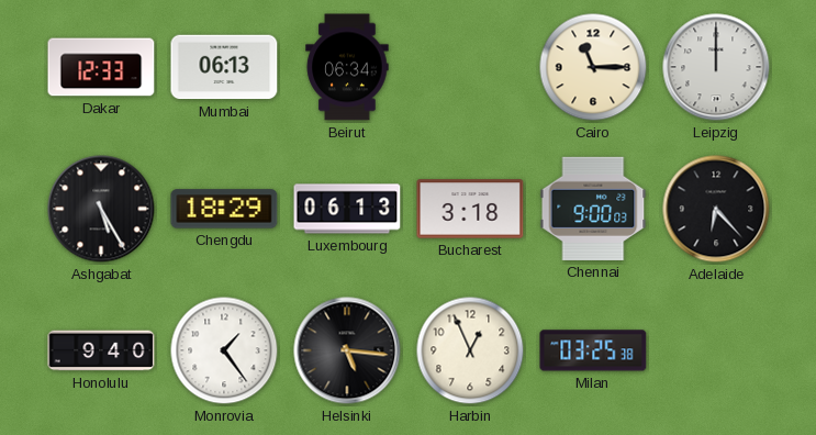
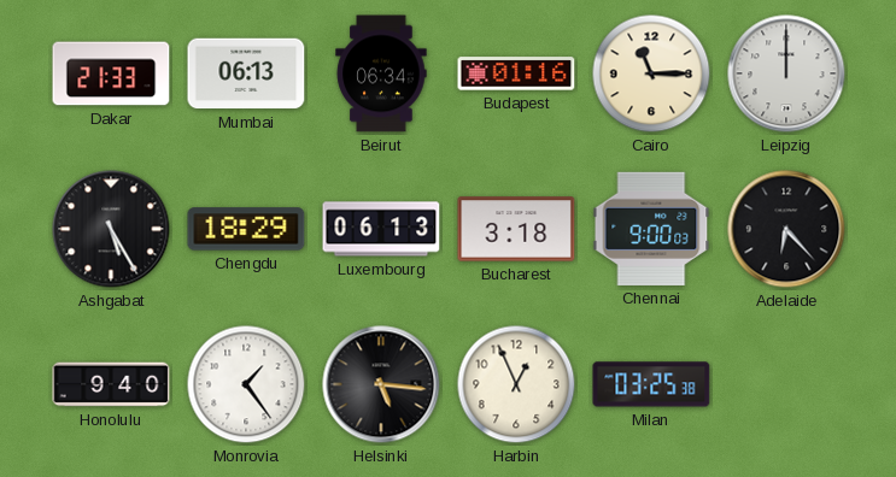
Dakar: 12:33 -> 21:33
Budapest: none -> 01:16
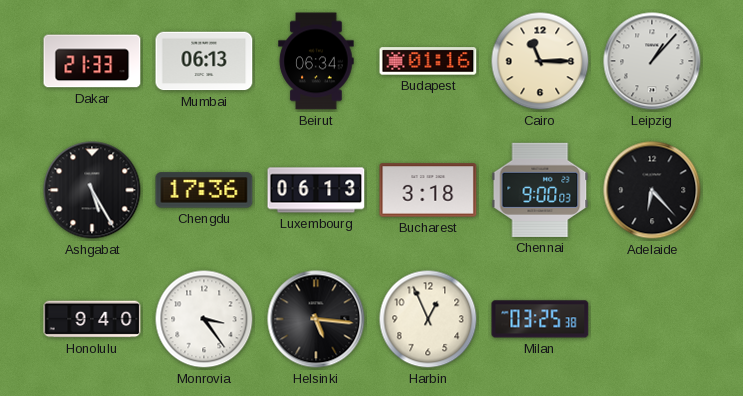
Leipzig: 12:00 -> 1:07
Chengdu: 18:29 -> 17:36
Monrovia: 1:24 -> 3:24
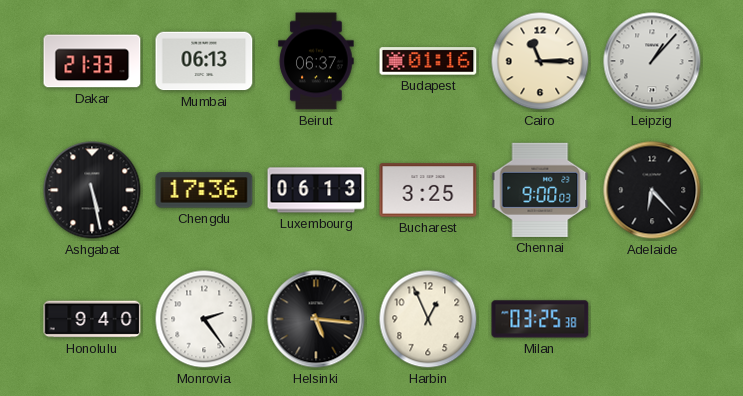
Beirut: 06:34 -> 06:37
Ashgabat: 5:25 -> 5:28
Bucharest: 3:18 -> 3:25
Monrovia: 3:24 -> 2:24
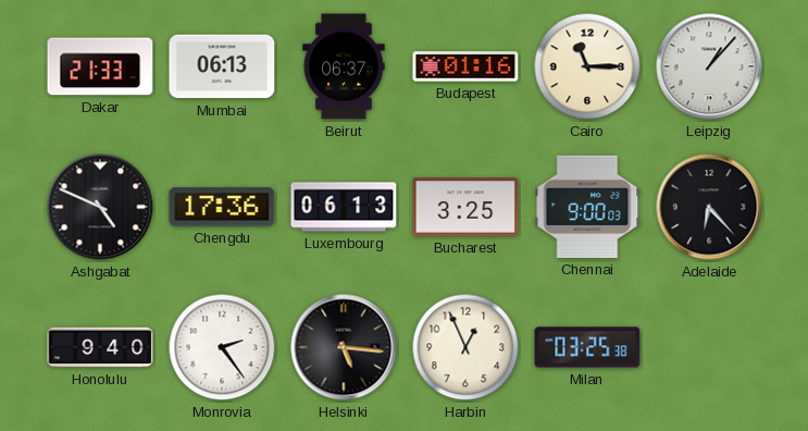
Ashgabat: 5:28 -> 4:49
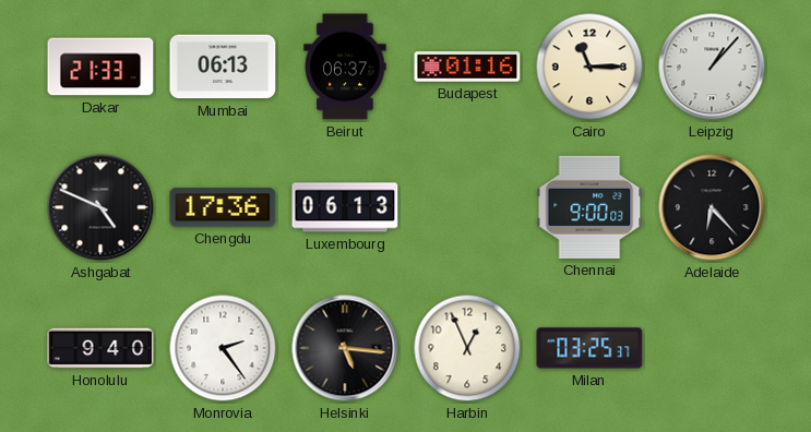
Bucharest: 3:25 -> none
Milan: 03:25:38 -> 03:25:37
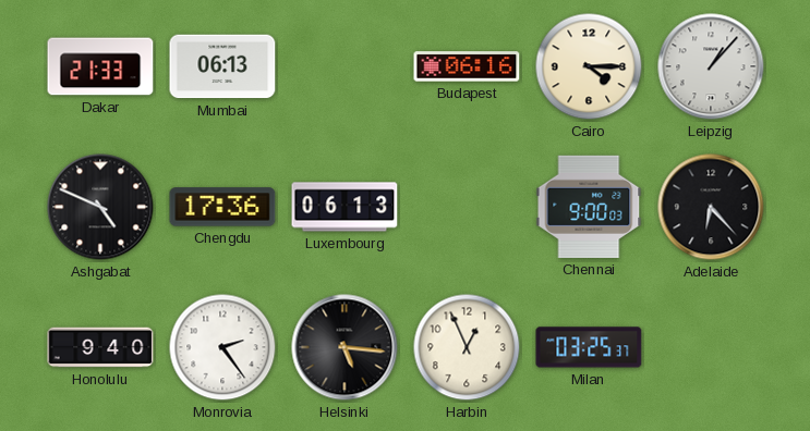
Beirut: 06:37 -> none
Budapest: 01:16 -> 06:16
Cairo: 11:15 -> 4:15
